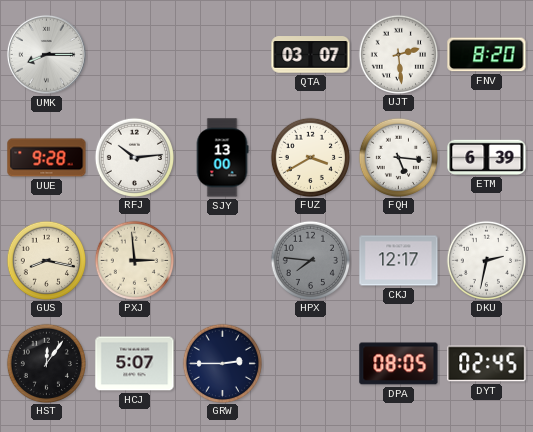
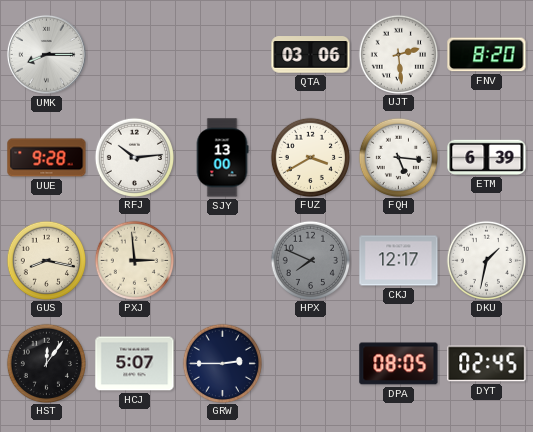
QTA: 03:07 -> 03:06
HPX: 7:46 -> 7:49
DKU: 2:32 -> 1:32
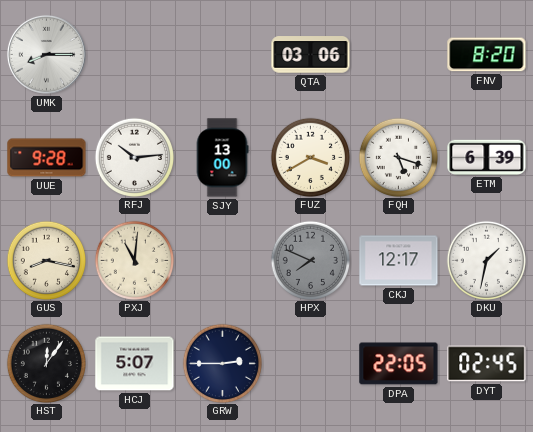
UJT: 2:29 -> none
FQH: 5:16 -> 5:18
PXJ: 2:59 -> 11:01
DPA: 08:05 -> 22:05
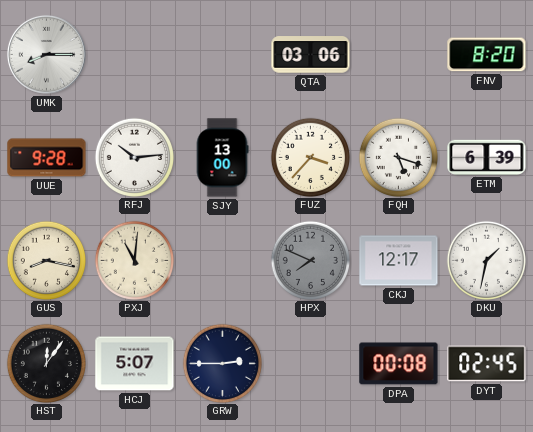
FUZ: 3:40 -> 3:37
DPA: 22:05 -> 00:08
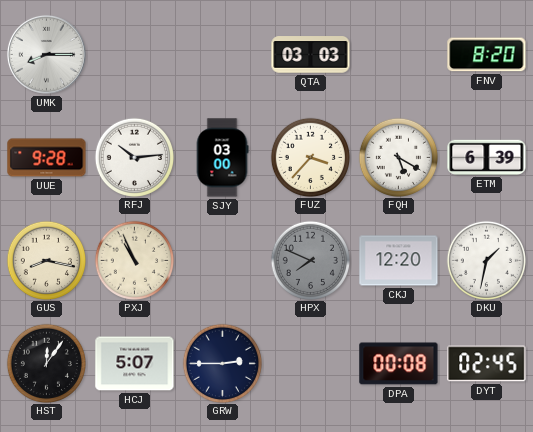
QTA: 03:06 -> 03:03
SJY: 13:00 -> 03:00
FQH: 5:18 -> 5:20
PXJ: 11:01 -> 10:56
CKJ: 12:17 -> 12:20
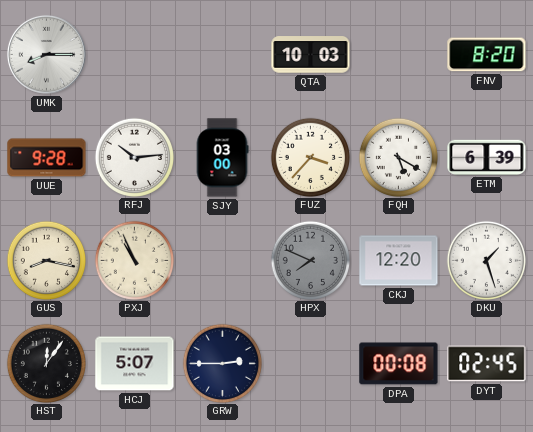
QTA: 03:03 -> 10:03
DKU: 1:32 -> 1:27
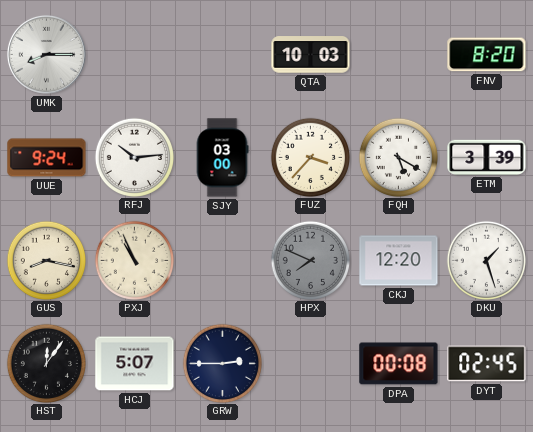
UUE: 9:28 -> 9:24
ETM: 6:39 -> 3:39
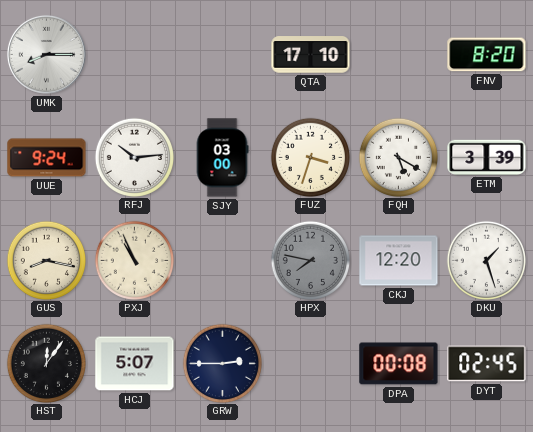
QTA: 10:03 -> 17:10
FUZ: 3:37 -> 3:33
HPX: 7:49 -> 7:47
